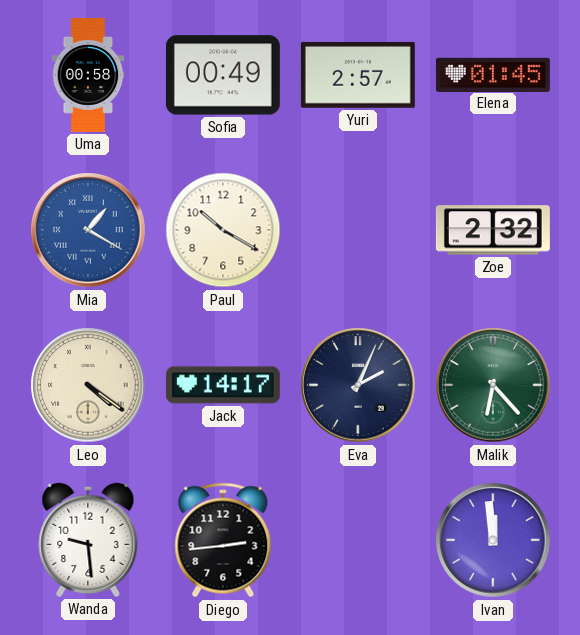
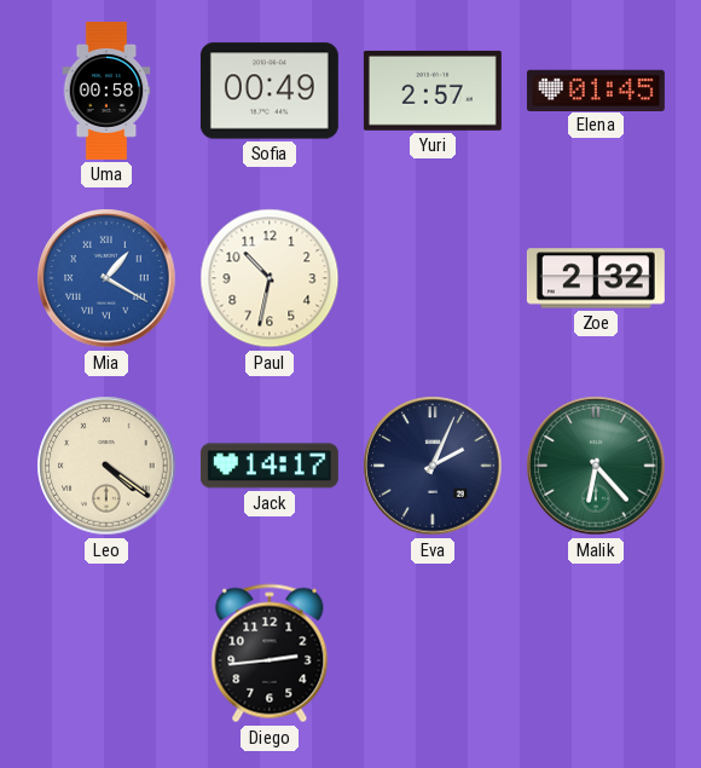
Paul: 10:20 -> 10:32
Wanda: 9:29 -> none
Ivan: 11:59 -> none
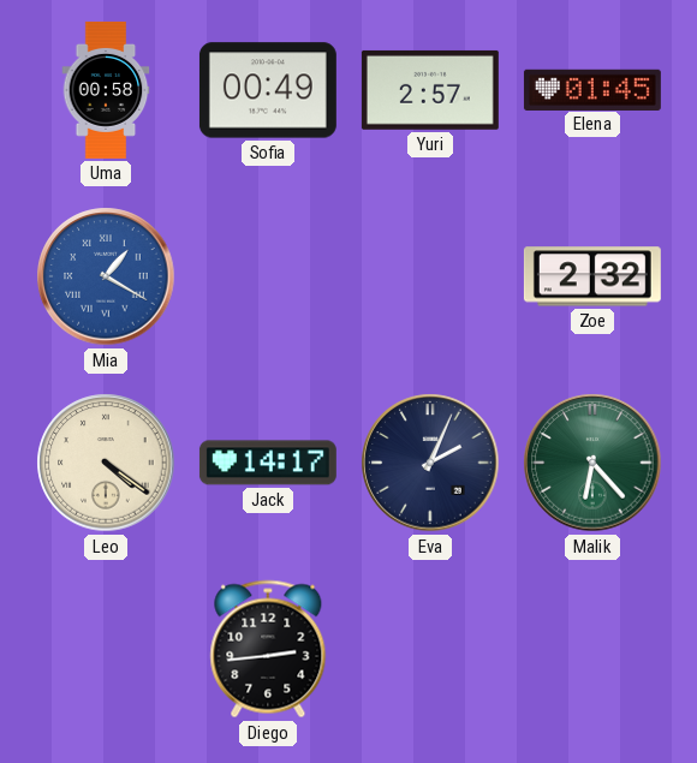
Paul: 10:32 -> none
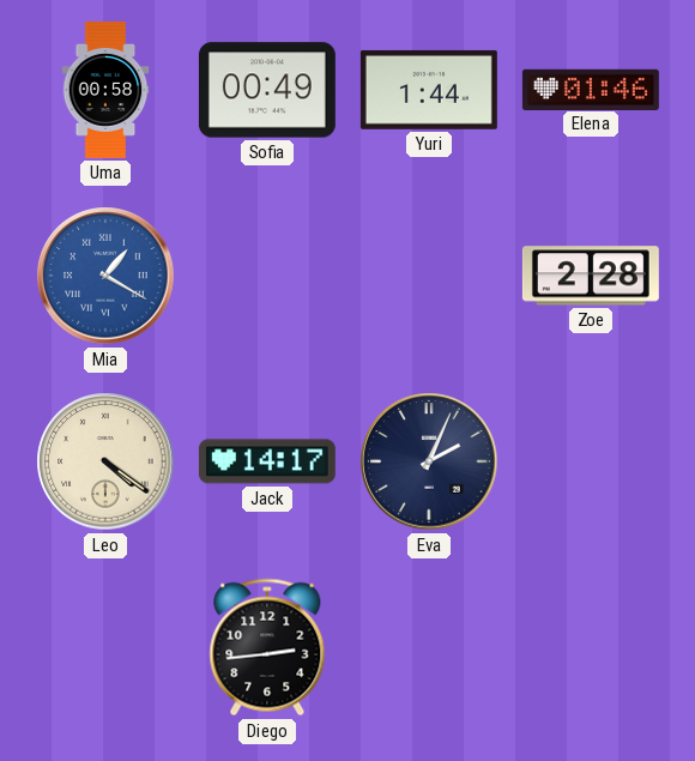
Yuri: 2:57 -> 1:44
Elena: 01:45 -> 01:46
Zoe: 2:32 -> 2:28
Malik: 6:23 -> none
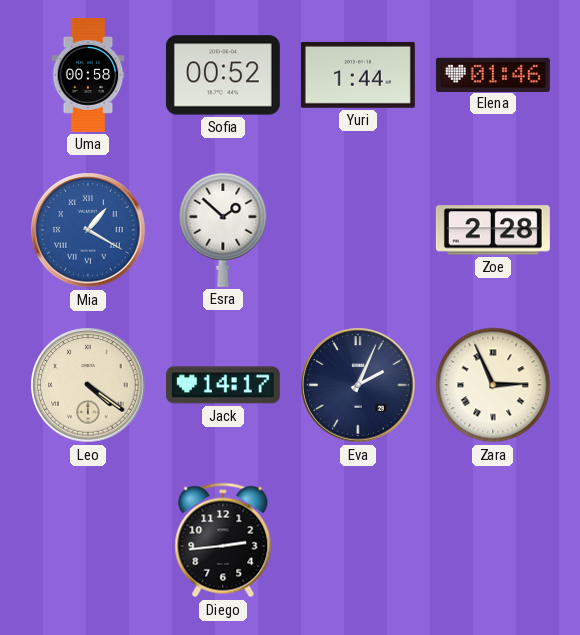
Sofia: 00:49 -> 00:52
Esra: none -> 1:52
Zara: none -> 2:56
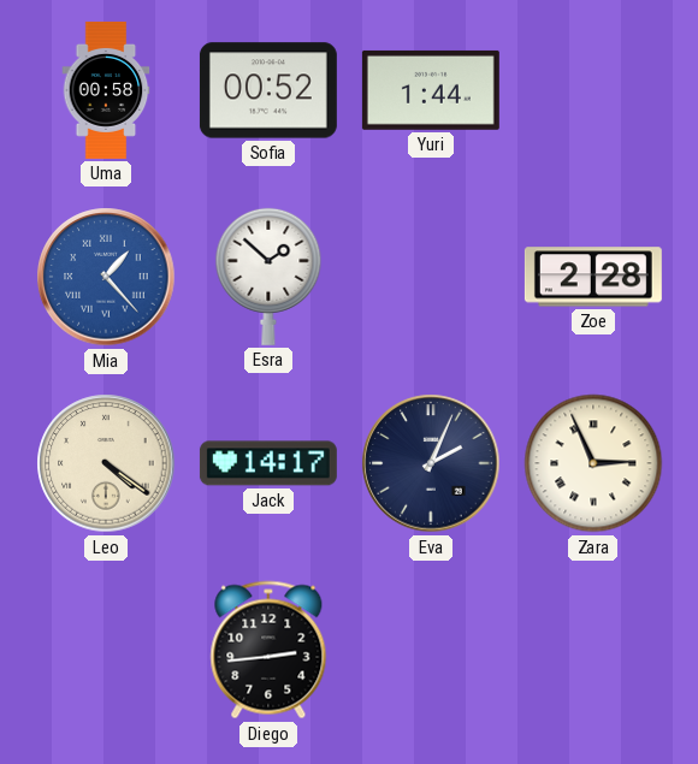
Elena: 01:46 -> none
Mia: 1:20 -> 1:23
